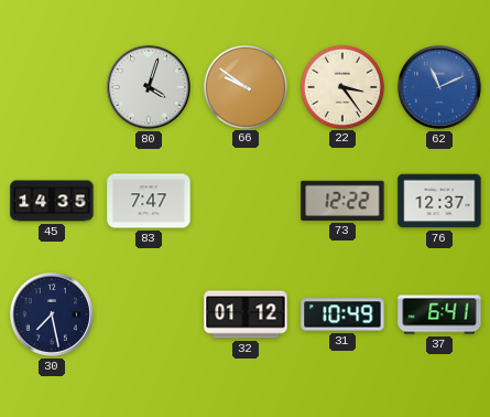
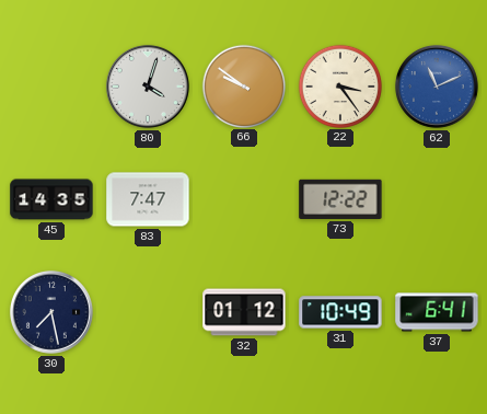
76: 12:37 -> none
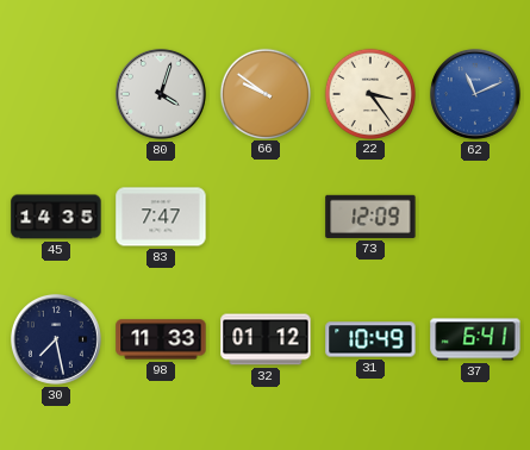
73: 12:22 -> 12:09
98: none -> 11:33
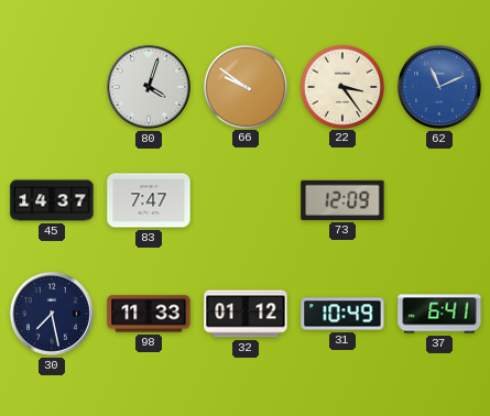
45: 14:35 -> 14:37
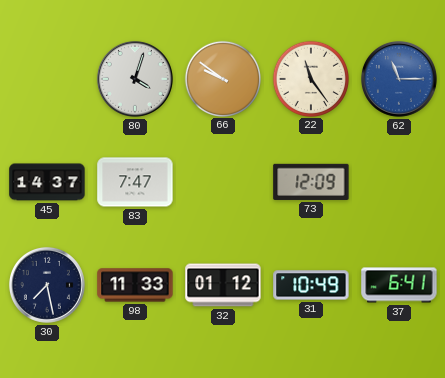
22: 3:24 -> 11:24
62: 11:11 -> 11:15
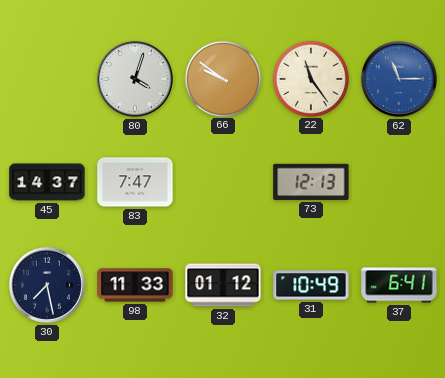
73: 12:09 -> 12:13
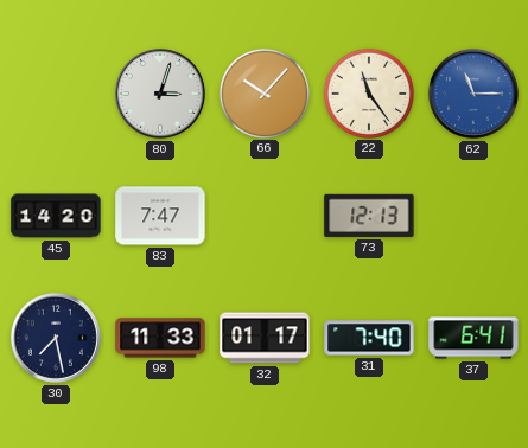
80: 4:03 -> 3:03
66: 9:51 -> 10:07
45: 14:37 -> 14:20
32: 01:12 -> 01:17
31: 10:49 -> 7:40
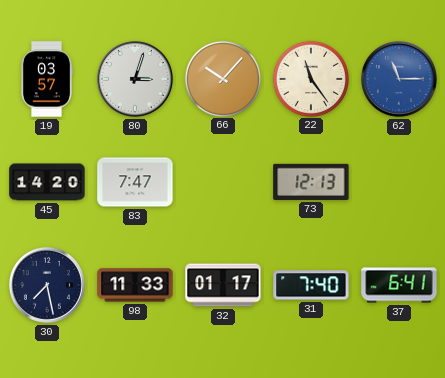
19: none -> 03:57
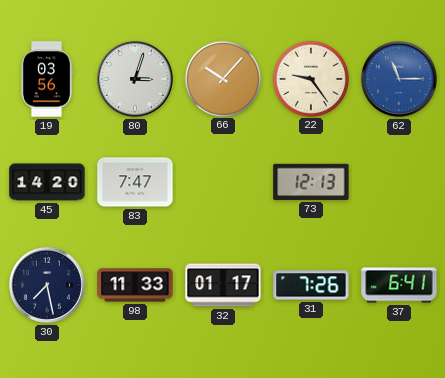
19: 03:57 -> 03:56
22: 11:24 -> 9:24
31: 7:40 -> 7:26
